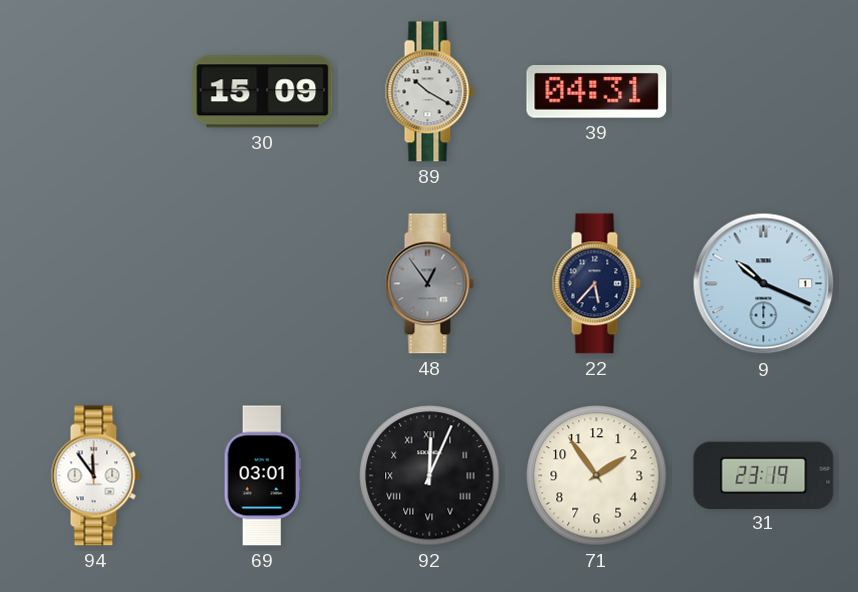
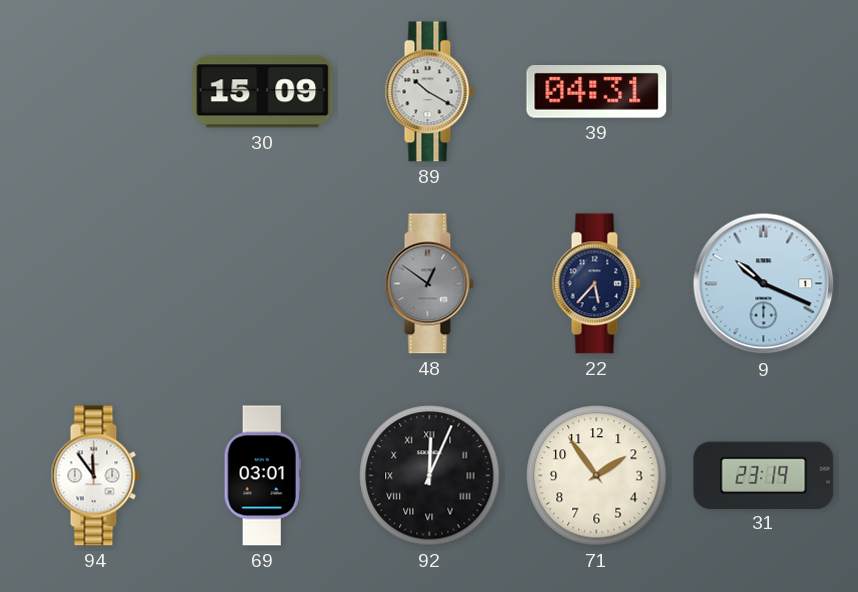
48: 12:54 -> 12:51
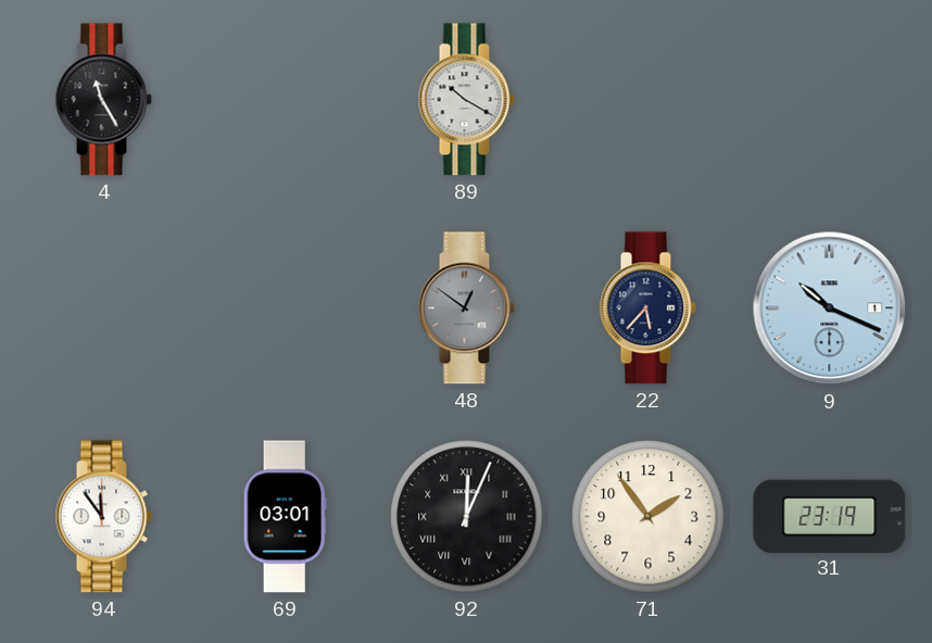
4: none -> 11:25
30: 15:09 -> none
39: 04:31 -> none
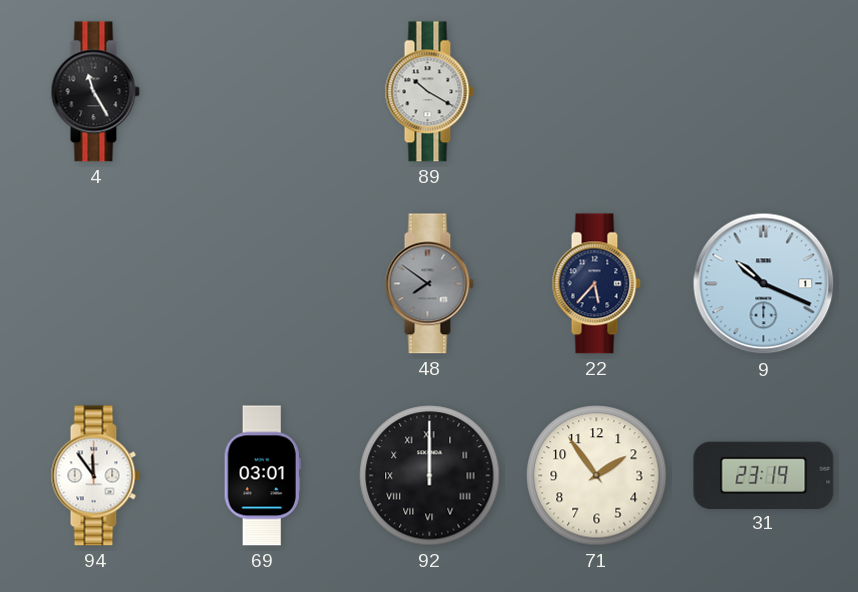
48: 12:51 -> 7:51
92: 12:04 -> 12:00
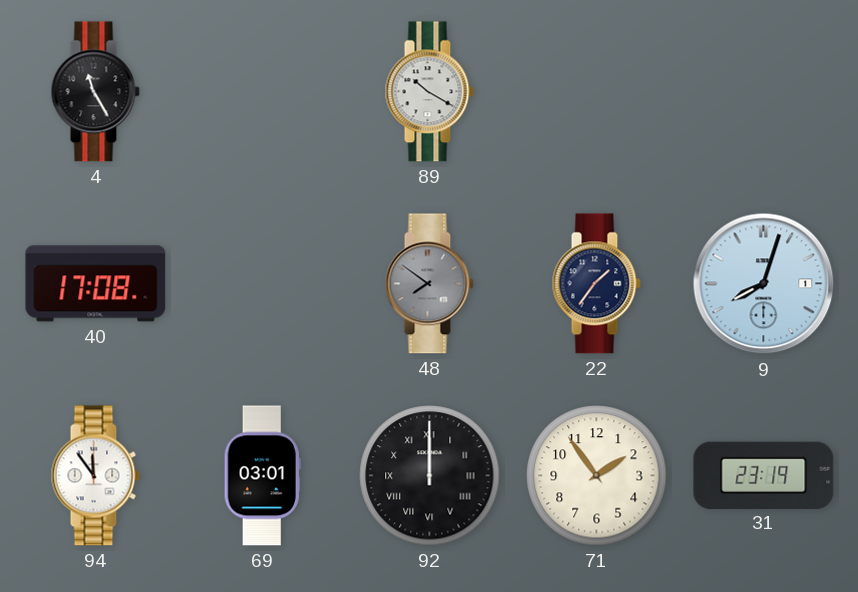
40: none -> 17:08
22: 5:37 -> 1:36
9: 10:19 -> 8:03
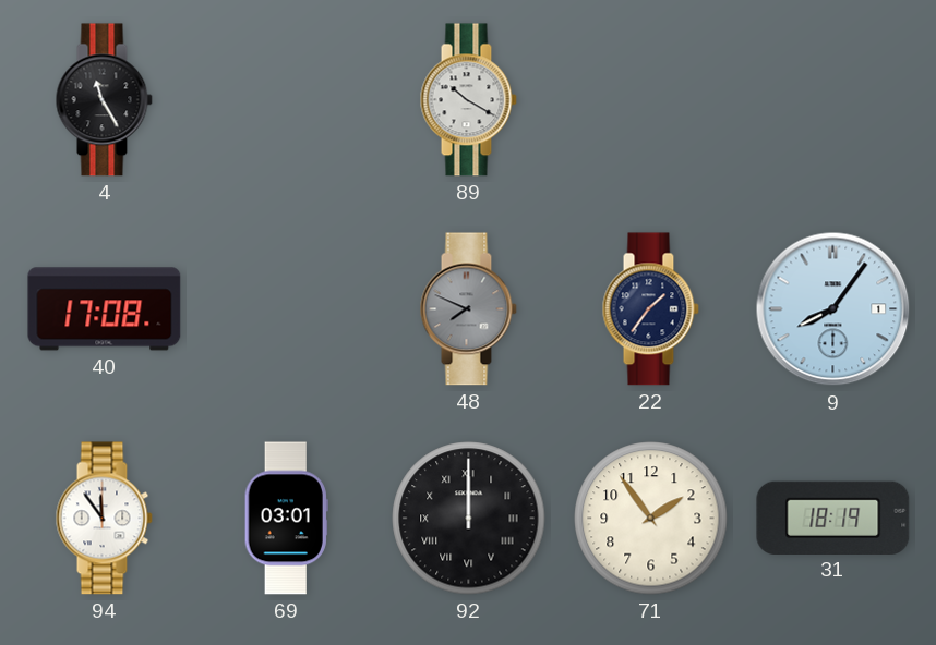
48: 7:51 -> 7:49
9: 8:03 -> 8:06
31: 23:19 -> 18:19
